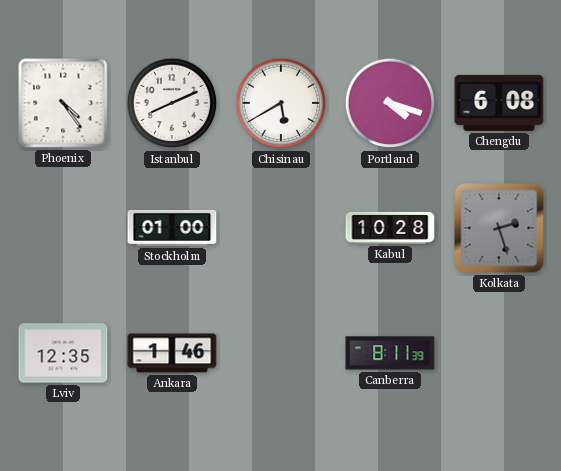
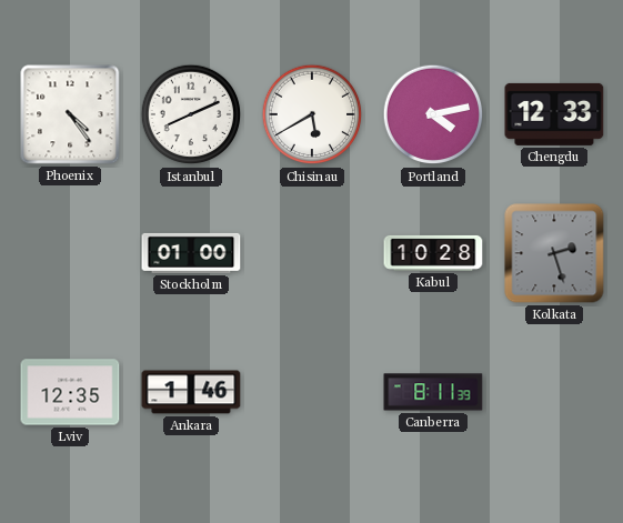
Portland: 4:18 -> 4:13
Chengdu: 6:08 -> 12:33
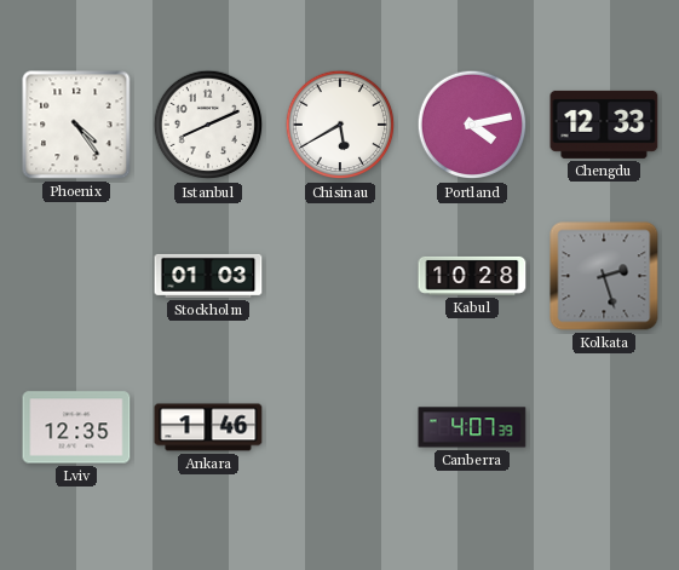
Stockholm: 01:00 -> 01:03
Canberra: 8:11 -> 4:07
